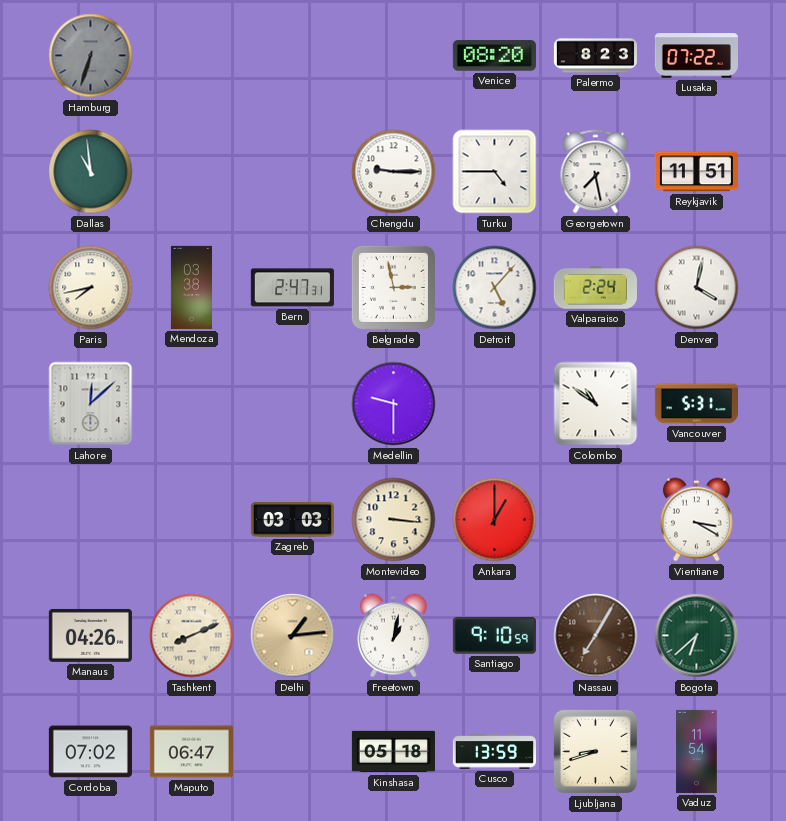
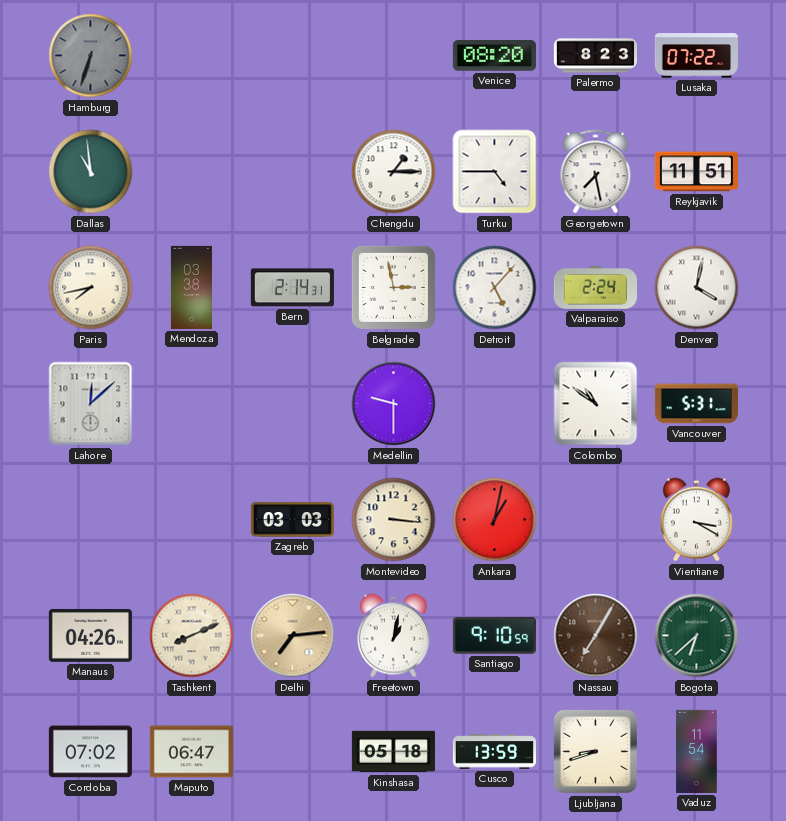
Chengdu: 9:15 -> 1:15
Bern: 2:47 -> 2:14
Ankara: 1:00 -> 1:02
Delhi: 1:14 -> 7:14
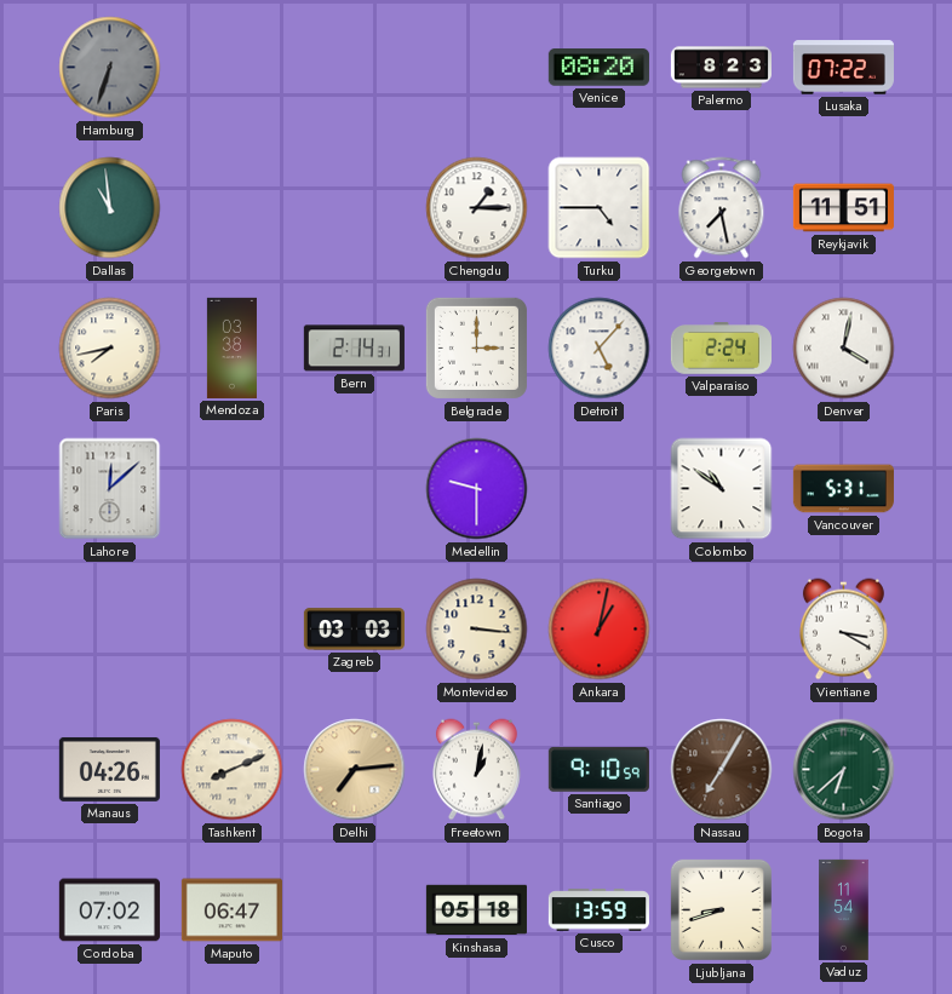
Belgrade: 2:58 -> 3:00
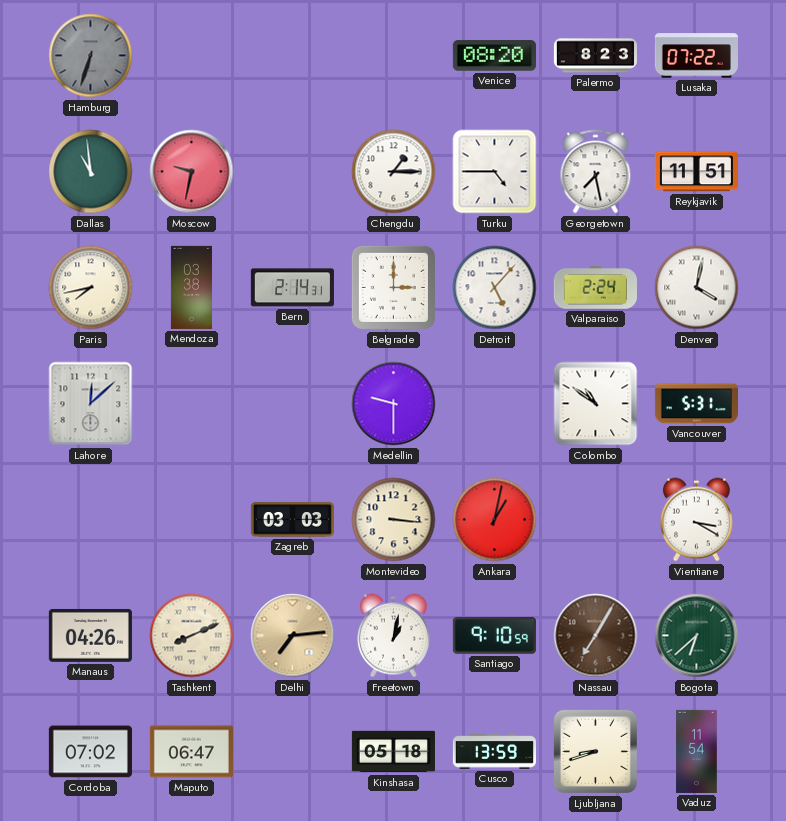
Moscow: none -> 9:32
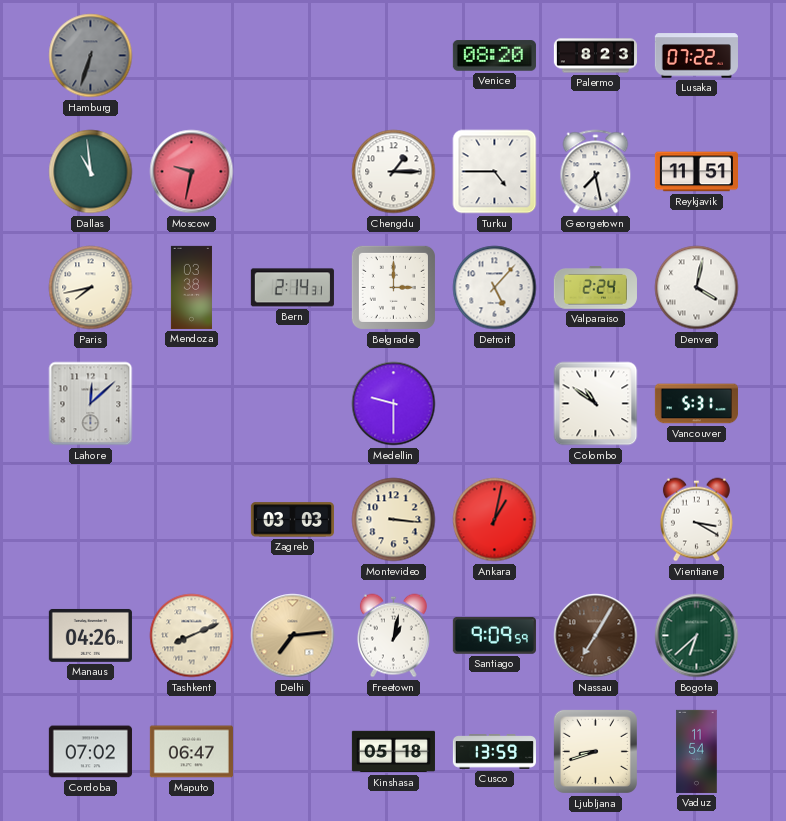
Santiago: 9:10 -> 9:09
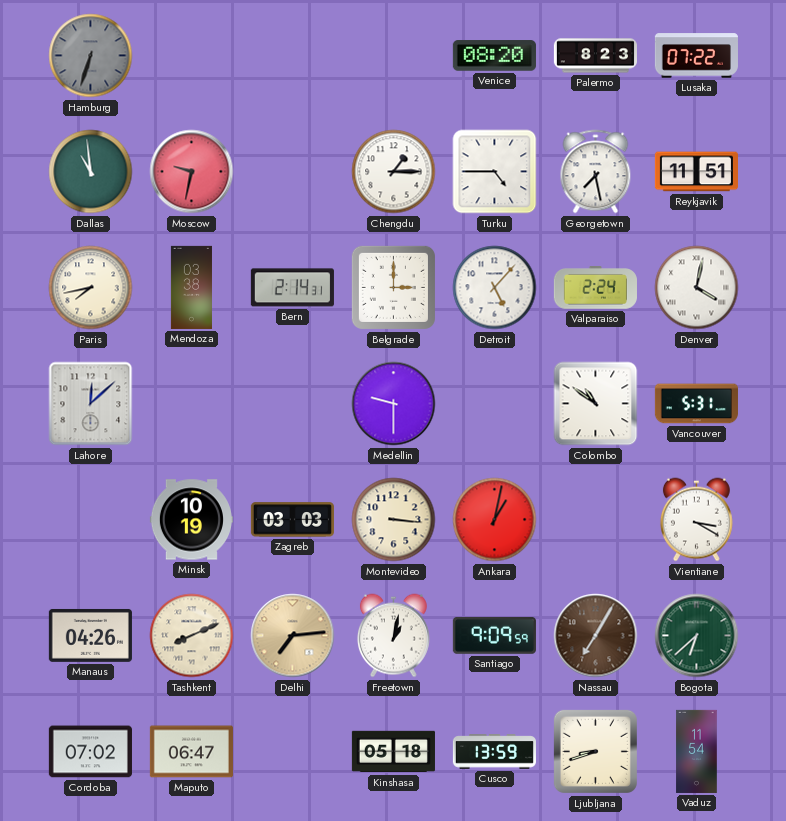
Minsk: none -> 10:19
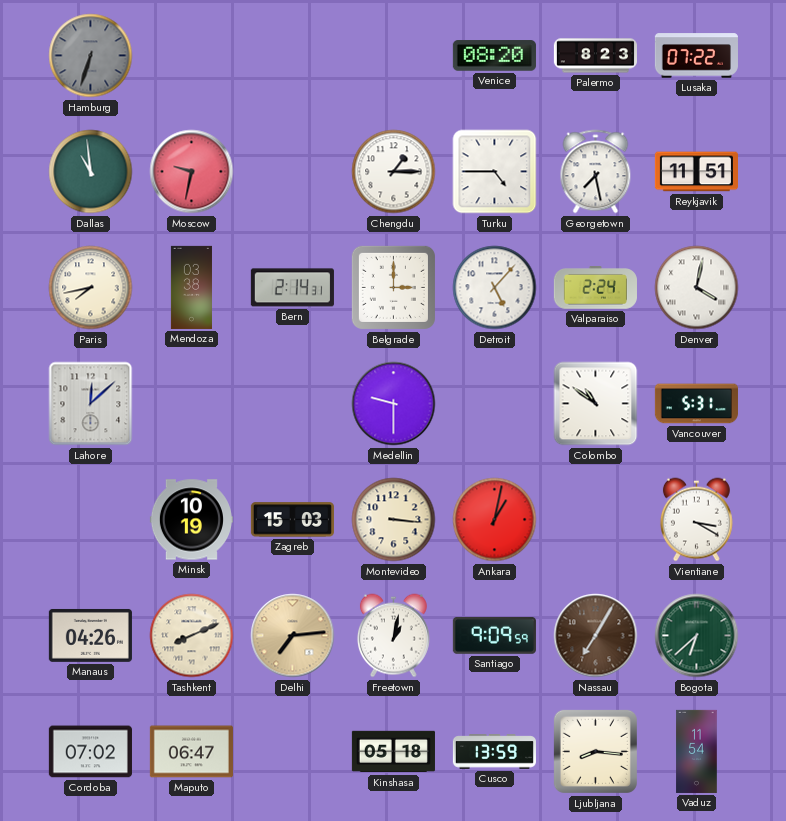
Zagreb: 03:03 -> 15:03
Ljubljana: 8:42 -> 8:16
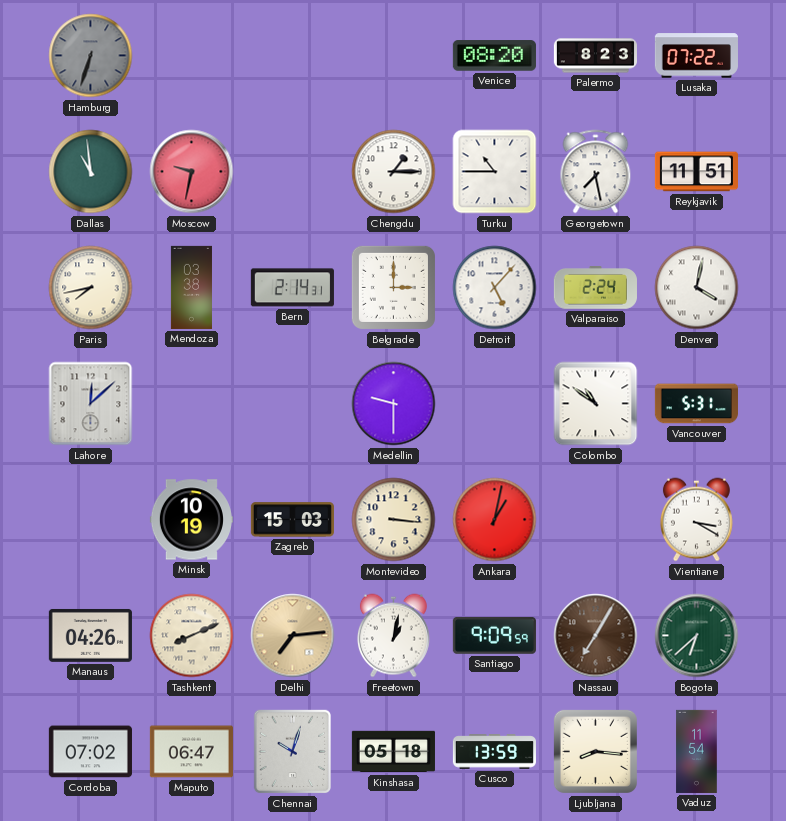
Turku: 4:45 -> 10:45
Chennai: none -> 10:03
